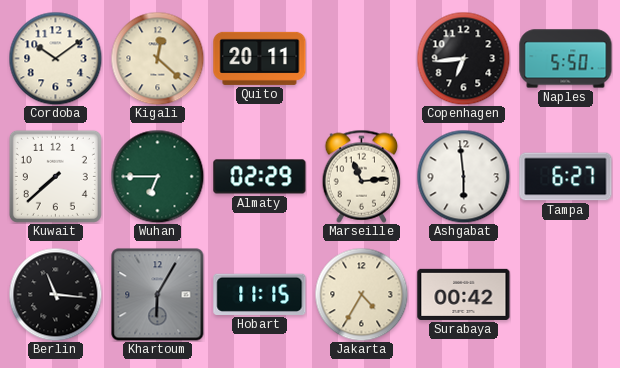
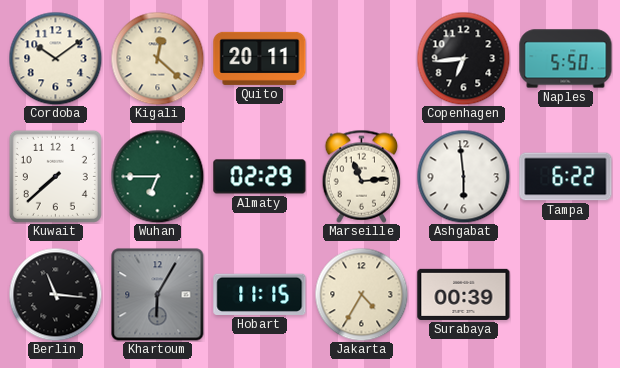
Tampa: 6:27 -> 6:22
Surabaya: 00:42 -> 00:39
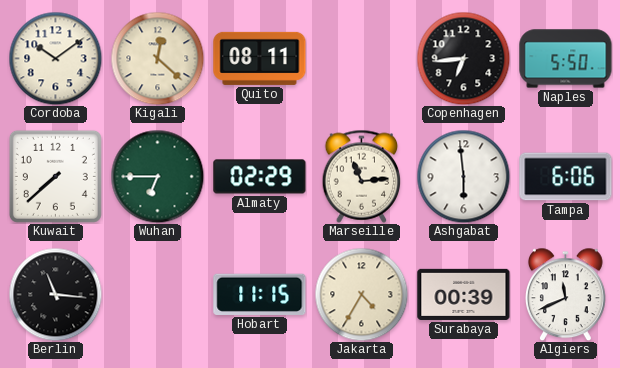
Quito: 20:11 -> 08:11
Tampa: 6:22 -> 6:06
Khartoum: 6:05 -> none
Algiers: none -> 11:41
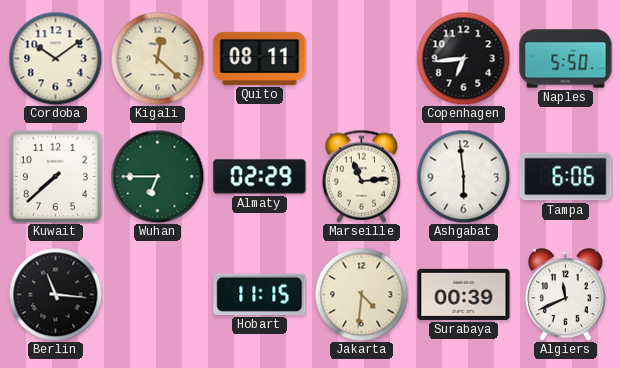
Jakarta: 4:35 -> 4:31
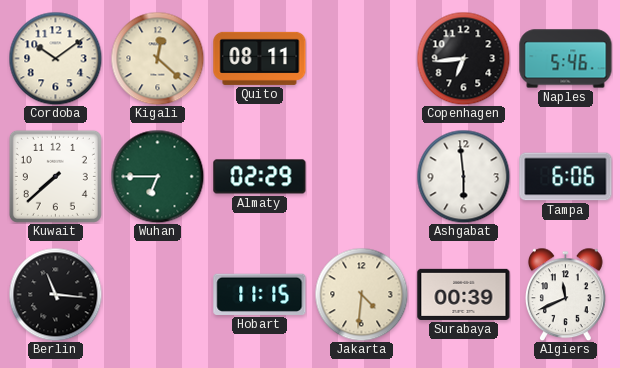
Naples: 5:50 -> 5:46
Marseille: 11:14 -> none
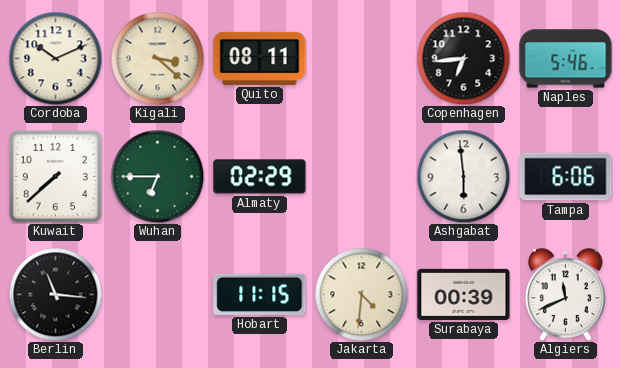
Cordoba: 10:09 -> 10:11
Kigali: 12:22 -> 3:22
